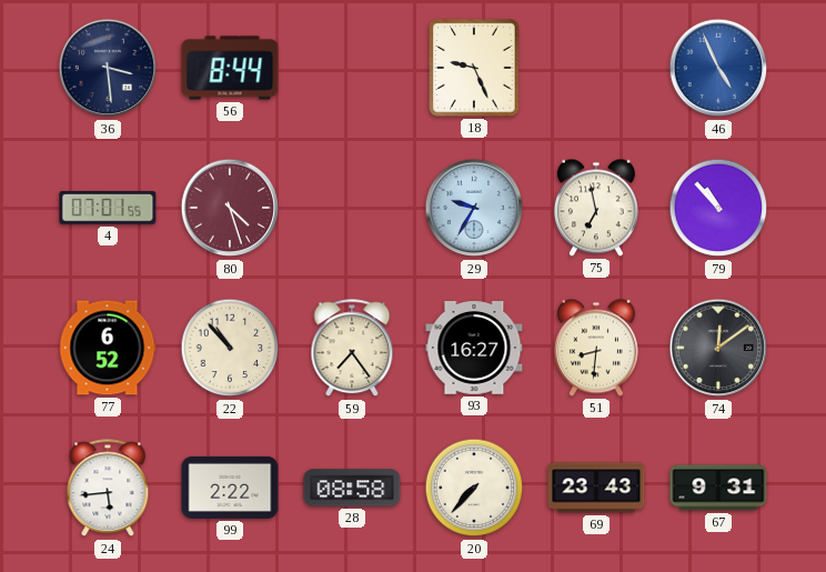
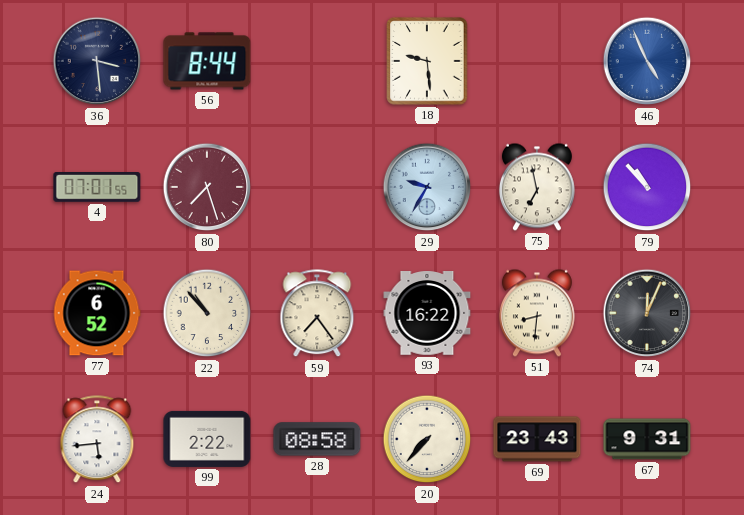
18: 9:26 -> 9:29
80: 4:27 -> 7:27
93: 16:27 -> 16:22
74: 12:09 -> 12:04
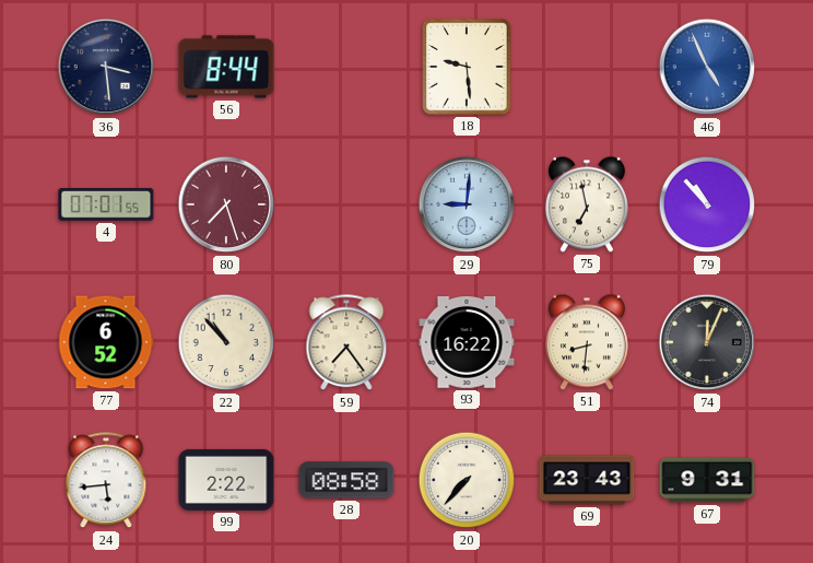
29: 9:35 -> 9:01
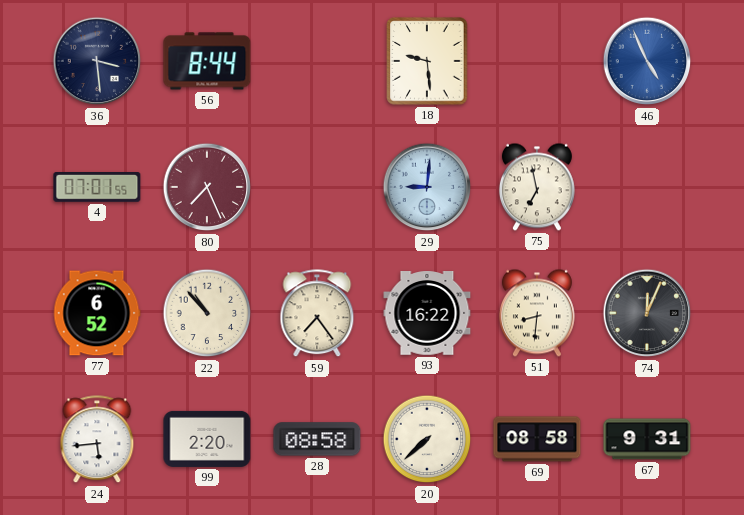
80: 7:27 -> 7:26
79: 10:53 -> none
99: 2:22 -> 2:20
20: 7:37 -> 7:38
69: 23:43 -> 08:58
